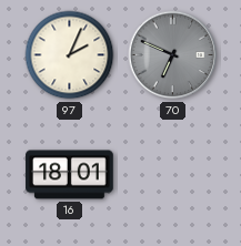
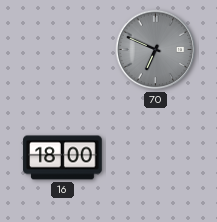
97: 2:04 -> none
16: 18:01 -> 18:00
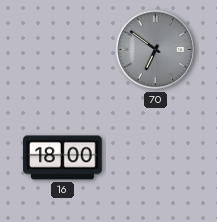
70: 6:49 -> 6:51
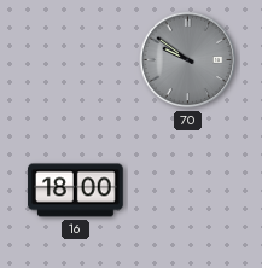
70: 6:51 -> 9:51
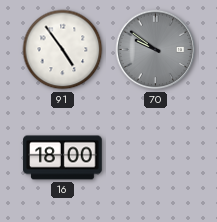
91: none -> 4:54
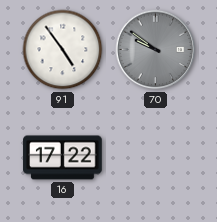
16: 18:00 -> 17:22
